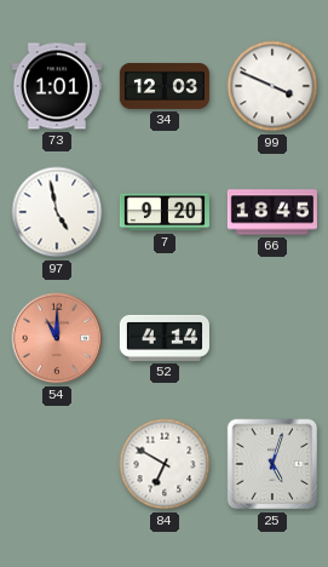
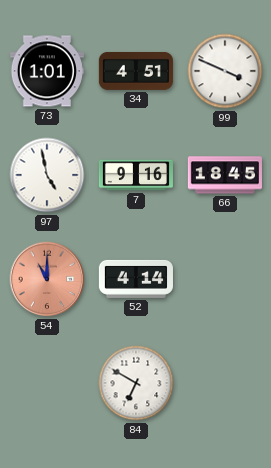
34: 12:03 -> 4:51
7: 9:20 -> 9:16
25: 5:03 -> none
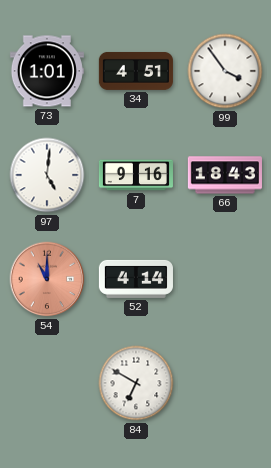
99: 3:49 -> 3:54
97: 4:58 -> 5:01
66: 18:45 -> 18:43
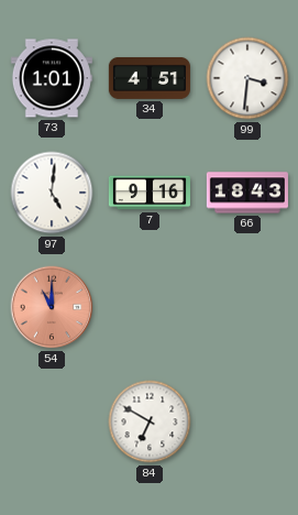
99: 3:54 -> 3:31
52: 4:14 -> none
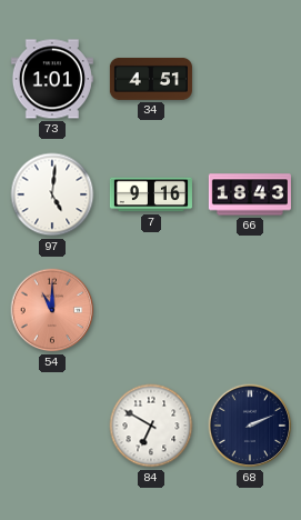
99: 3:31 -> none
68: none -> 2:11
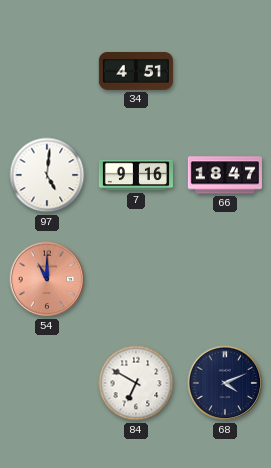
73: 1:01 -> none
66: 18:43 -> 18:47
68: 2:11 -> 4:11
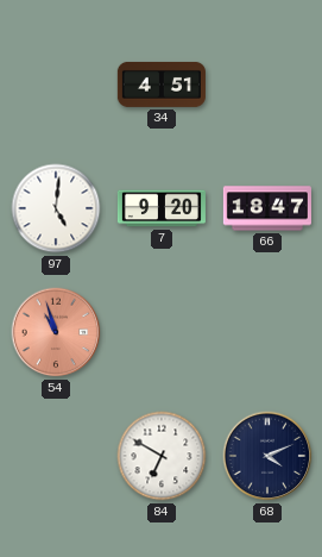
7: 9:16 -> 9:20
54: 11:00 -> 10:57
